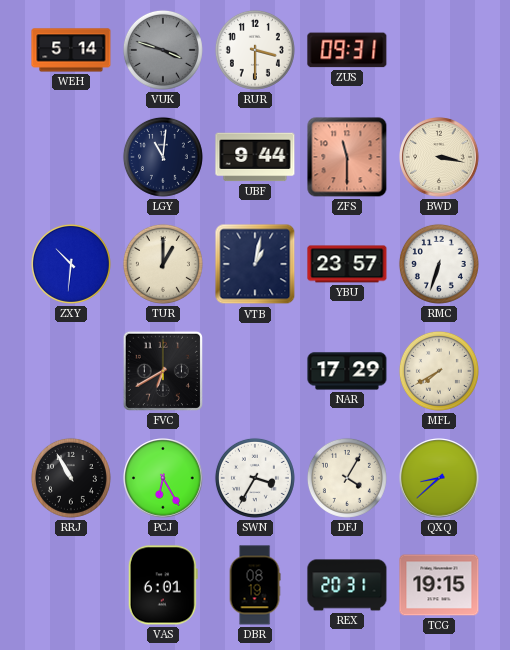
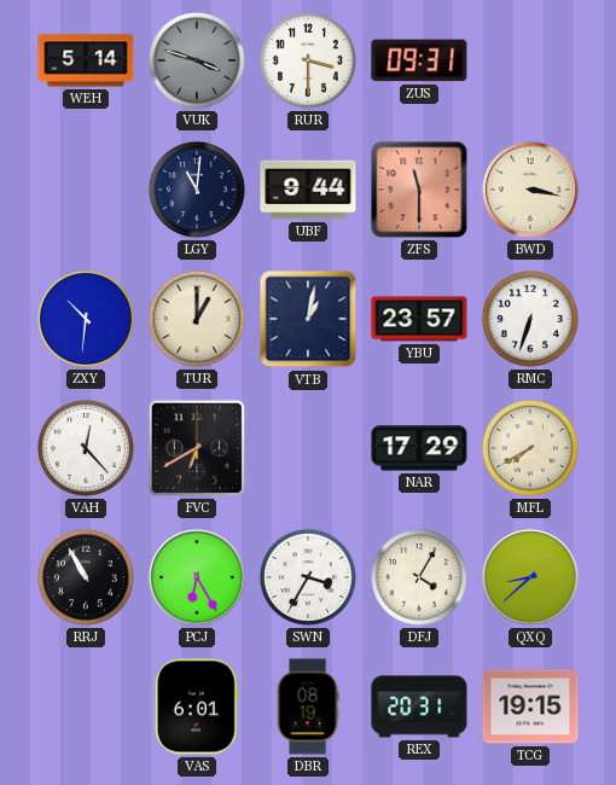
VAH: none -> 12:23
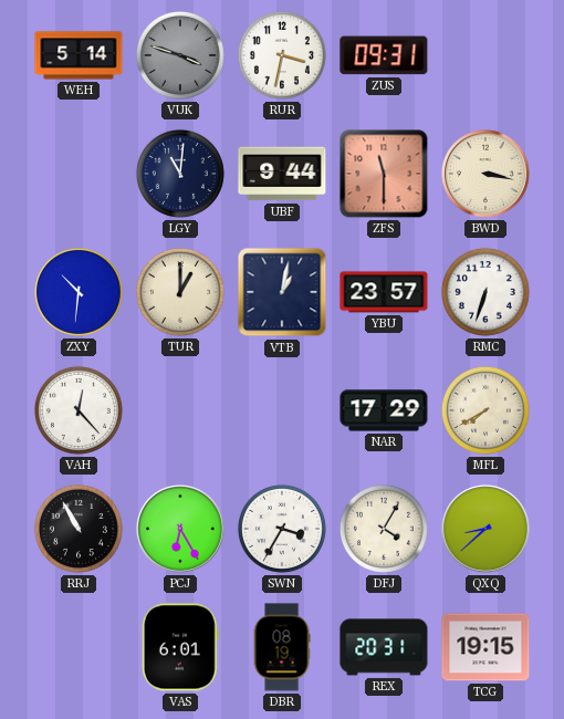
RUR: 3:30 -> 3:32
FVC: 6:40 -> none
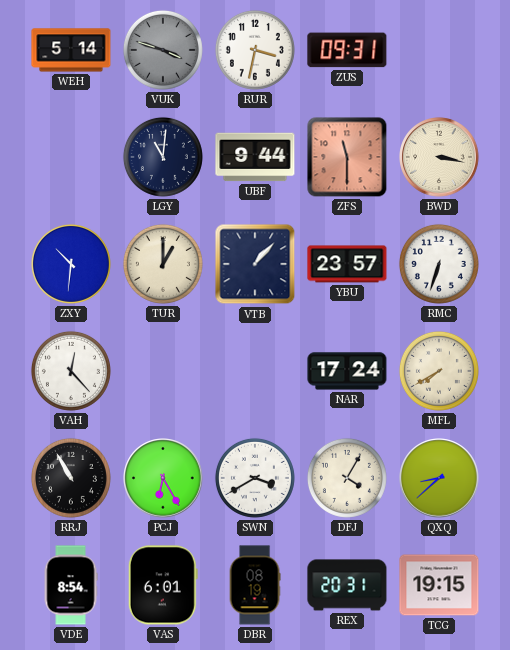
VTB: 1:02 -> 1:07
NAR: 17:29 -> 17:24
SWN: 3:35 -> 3:40
VDE: none -> 8:54
